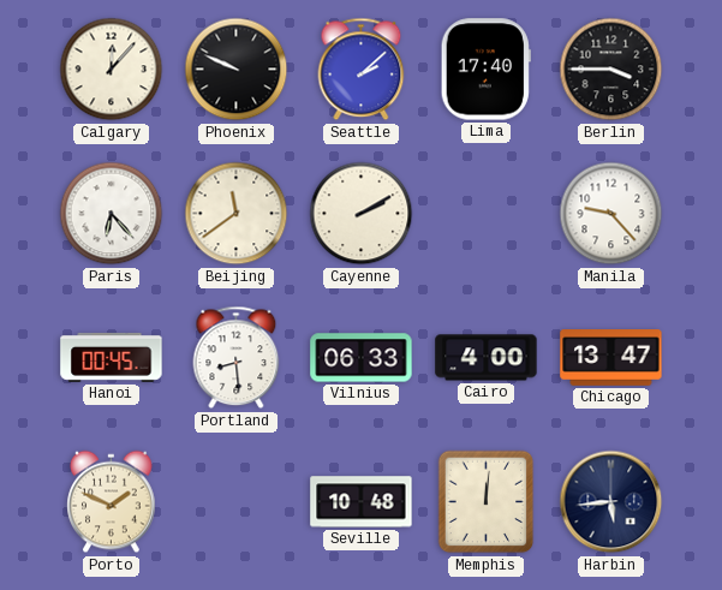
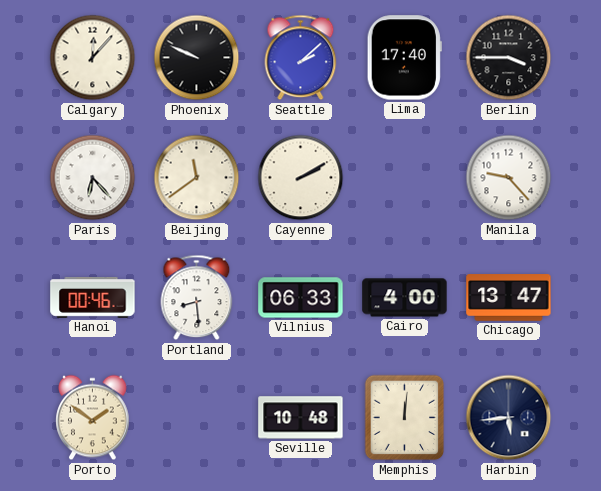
Hanoi: 00:45 -> 00:46
Porto: 1:49 -> 1:51
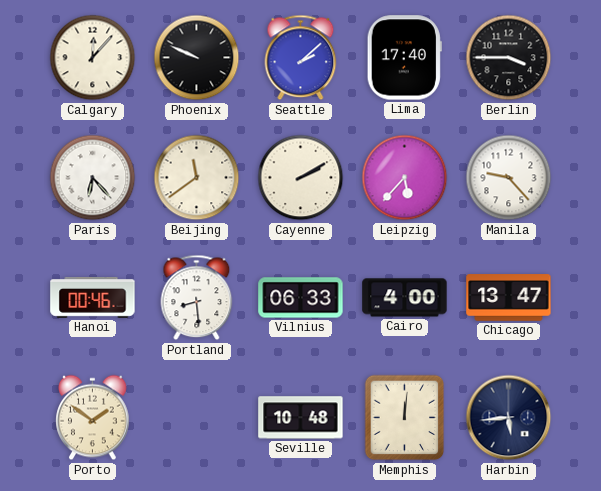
Leipzig: none -> 5:37
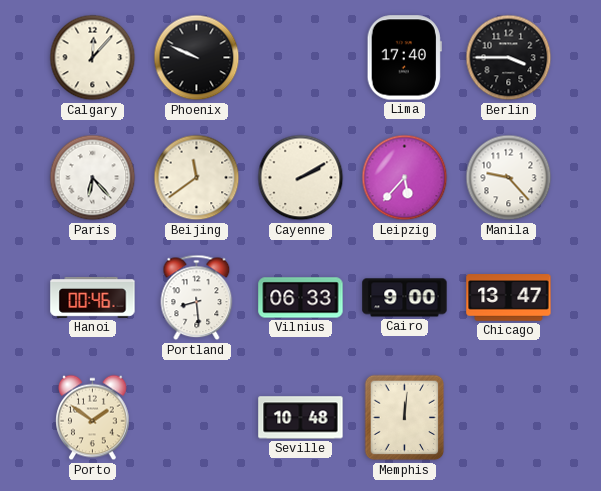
Seattle: 2:08 -> none
Cairo: 4:00 -> 9:00
Harbin: 5:44 -> none
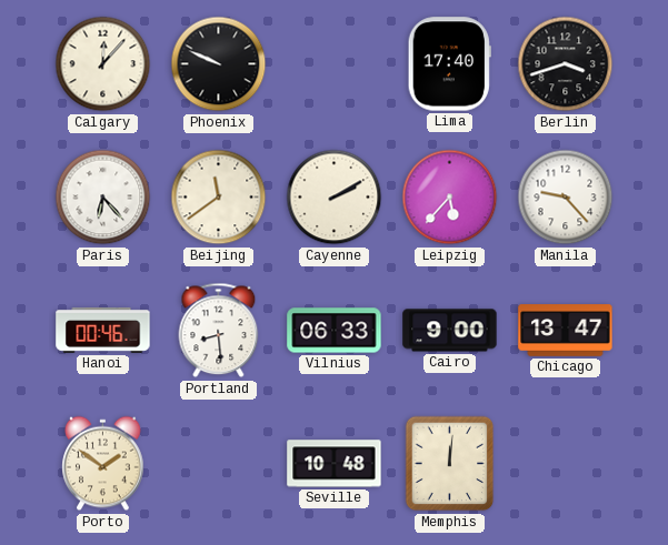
Berlin: 3:45 -> 3:42
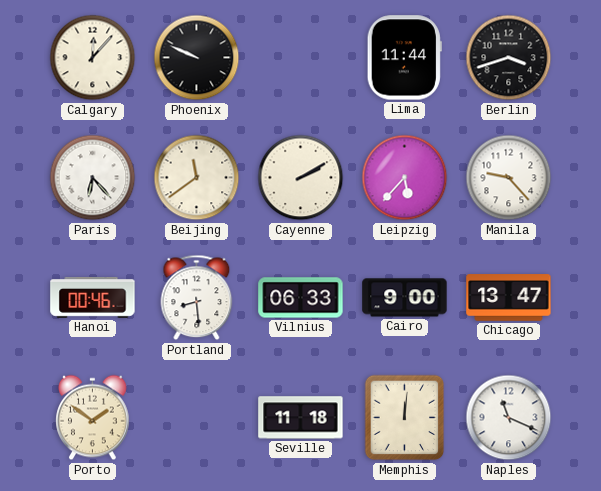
Lima: 17:40 -> 11:44
Seville: 10:48 -> 11:18
Naples: none -> 11:19
